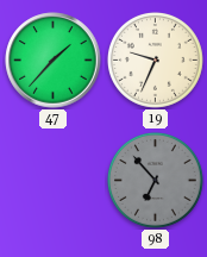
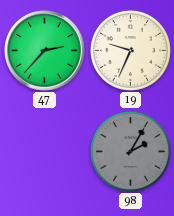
47: 1:37 -> 2:37
98: 6:53 -> 2:05
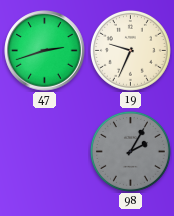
47: 2:37 -> 2:42
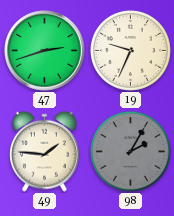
49: none -> 1:46
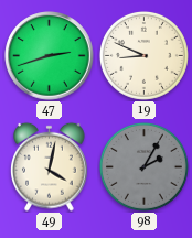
19: 9:34 -> 8:49
49: 1:46 -> 4:02
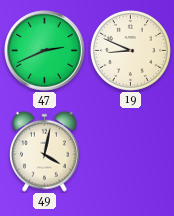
47: 2:42 -> 2:41
98: 2:05 -> none
